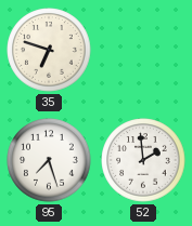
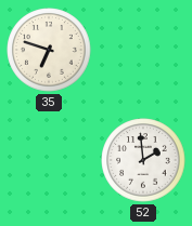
95: 7:27 -> none
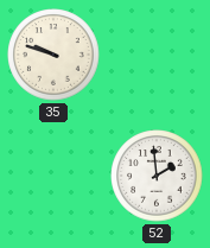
35: 6:48 -> 9:48
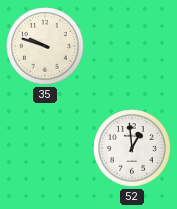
52: 1:59 -> 12:59
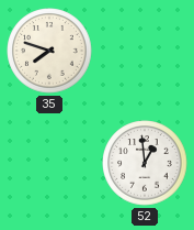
35: 9:48 -> 7:48
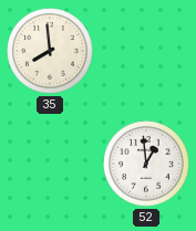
35: 7:48 -> 7:59
